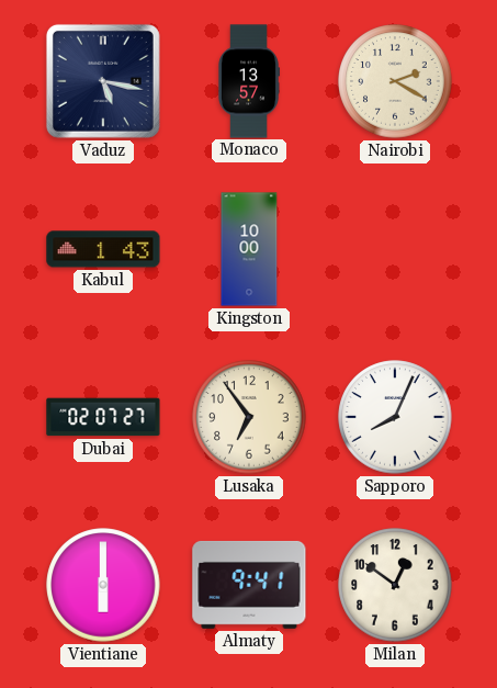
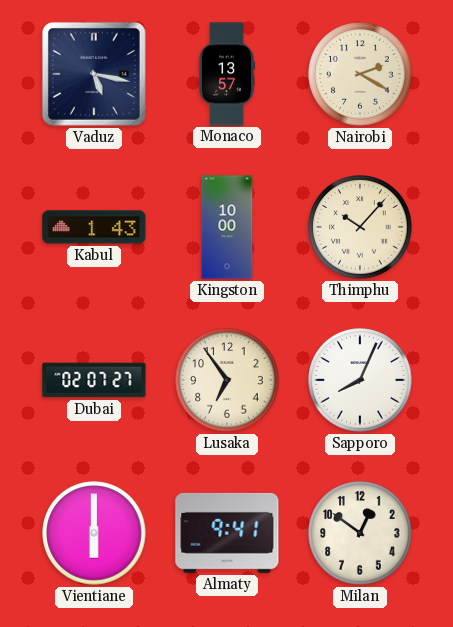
Thimphu: none -> 10:07
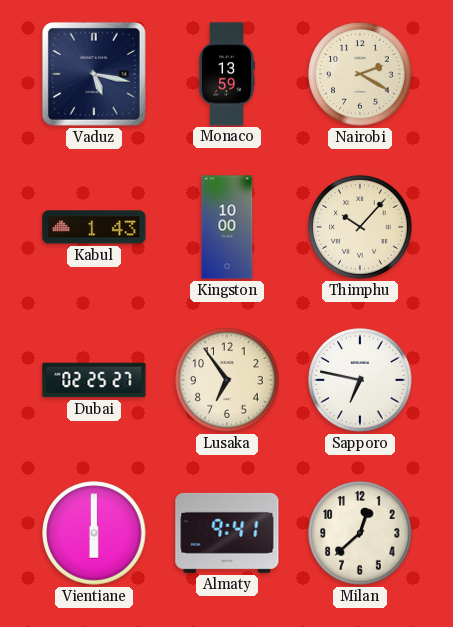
Monaco: 13:57 -> 13:59
Dubai: 02:07 -> 02:25
Sapporo: 8:04 -> 6:47
Milan: 12:51 -> 12:38
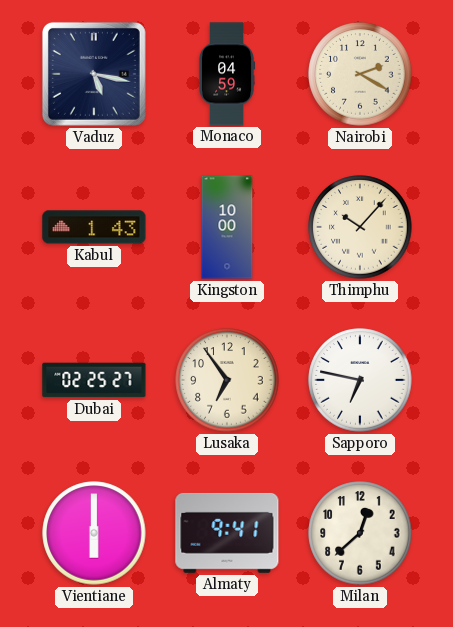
Monaco: 13:59 -> 04:59
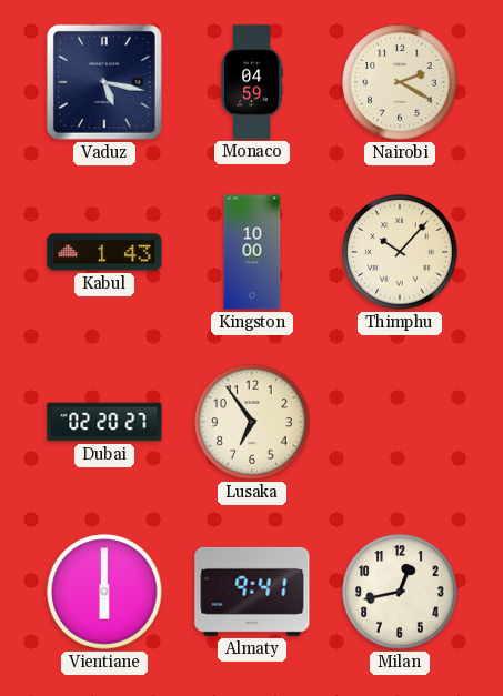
Dubai: 02:25 -> 02:20
Sapporo: 6:47 -> none
Milan: 12:38 -> 12:43
